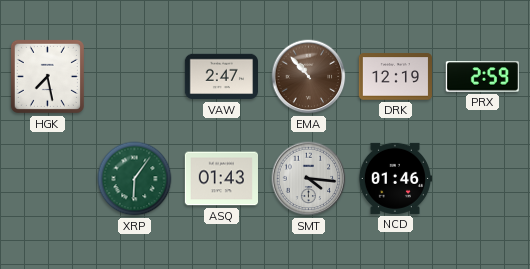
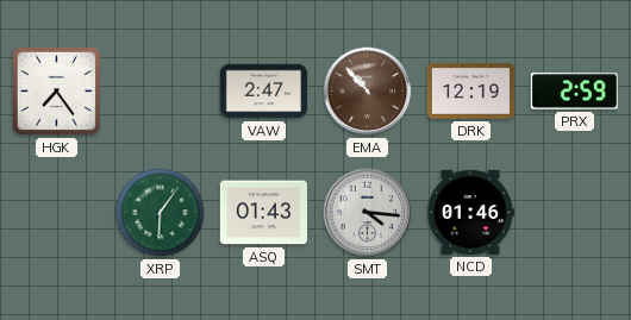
HGK: 7:28 -> 7:24
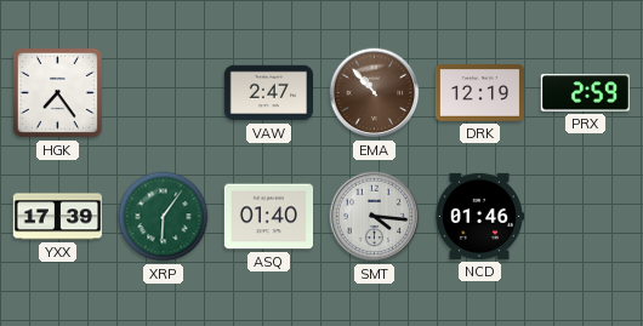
YXX: none -> 17:39
ASQ: 01:43 -> 01:40
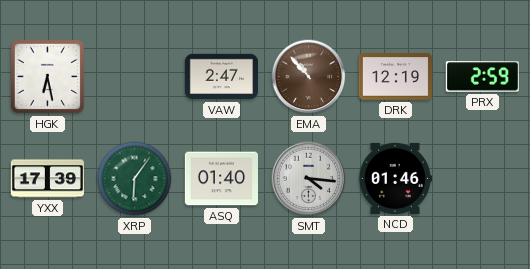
HGK: 7:24 -> 6:28
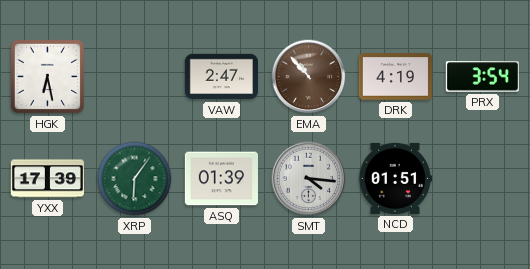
DRK: 12:19 -> 4:19
PRX: 2:59 -> 3:54
ASQ: 01:40 -> 01:39
NCD: 01:46 -> 01:51
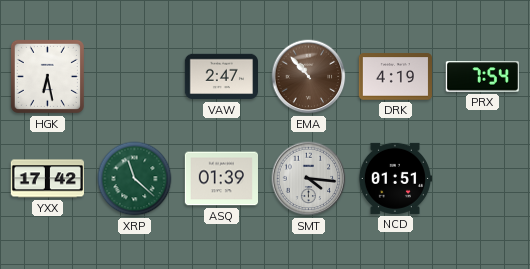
PRX: 3:54 -> 7:54
YXX: 17:39 -> 17:42
XRP: 6:06 -> 11:22
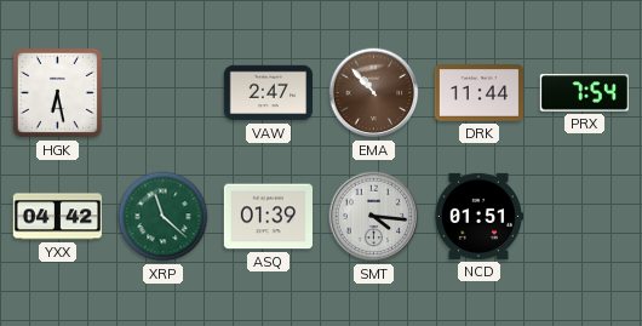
DRK: 4:19 -> 11:44
YXX: 17:42 -> 04:42
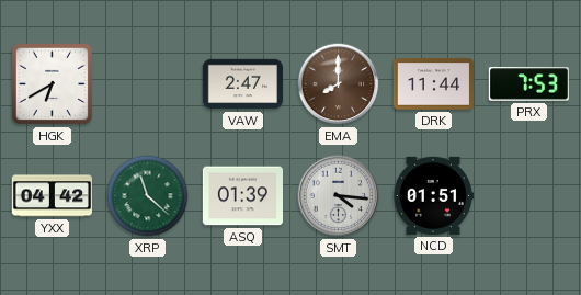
HGK: 6:28 -> 6:40
EMA: 10:53 -> 8:00
PRX: 7:54 -> 7:53
